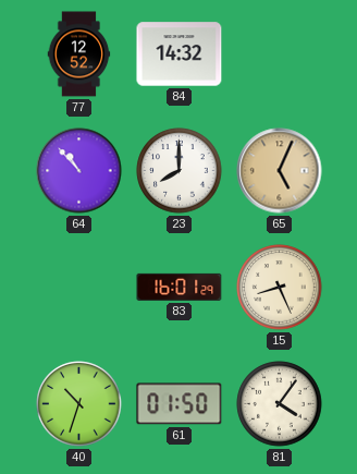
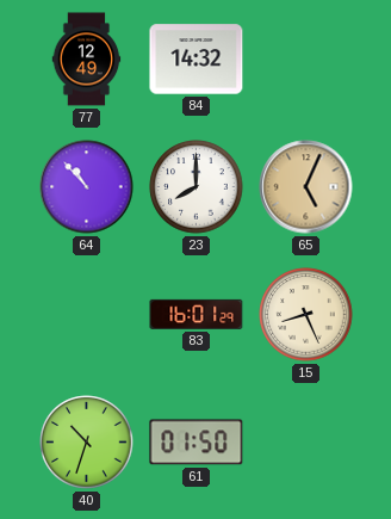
77: 12:52 -> 12:49
81: 4:06 -> none
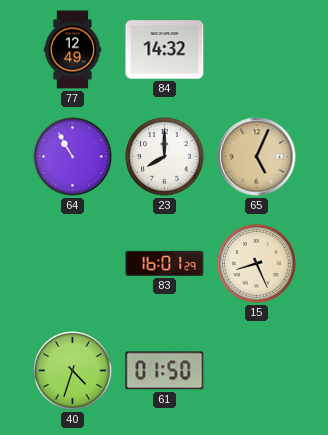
64: 10:53 -> 10:55
40: 10:33 -> 4:33
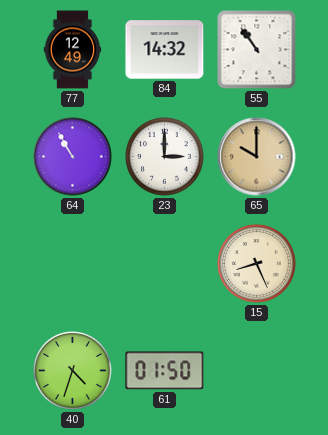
55: none -> 10:54
23: 8:00 -> 3:00
65: 5:04 -> 10:00
83: 16:01 -> none
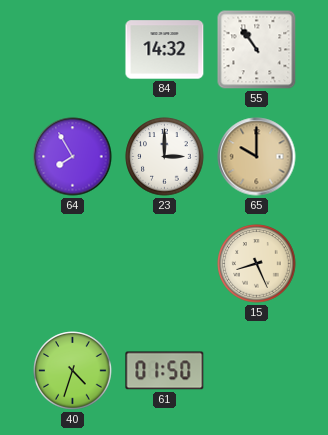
77: 12:49 -> none
64: 10:55 -> 7:55
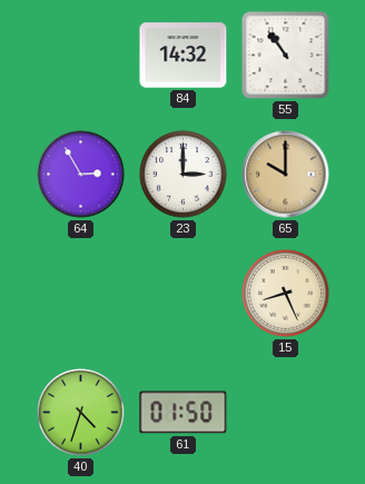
64: 7:55 -> 2:55
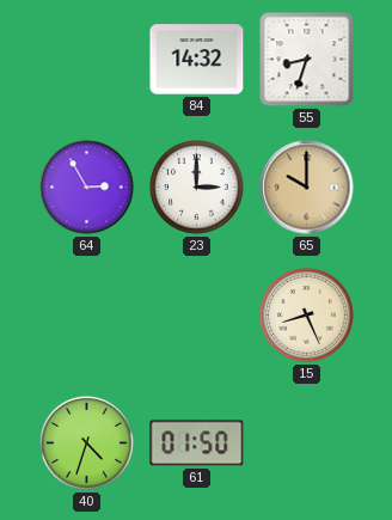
55: 10:54 -> 8:33
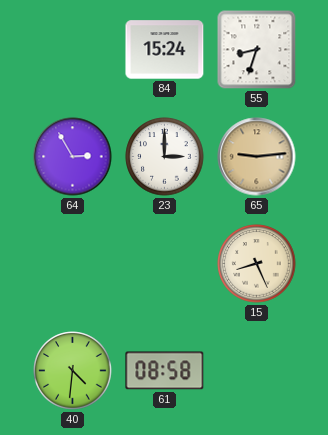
84: 14:32 -> 15:24
65: 10:00 -> 9:14
40: 4:33 -> 4:31
61: 01:50 -> 08:58
